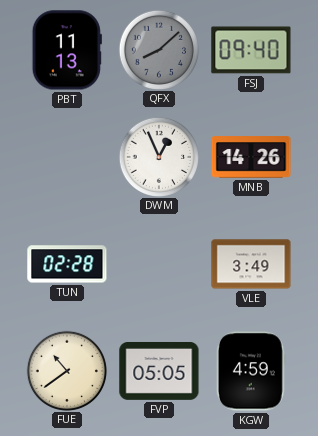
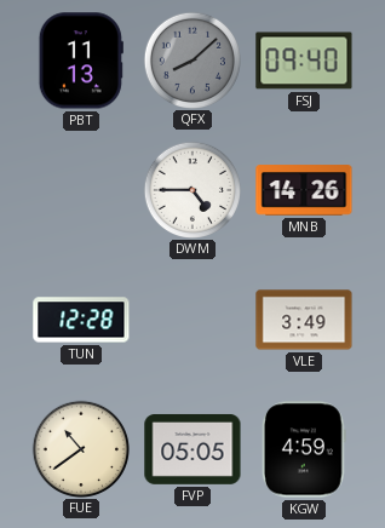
DWM: 12:56 -> 4:45
TUN: 02:28 -> 12:28
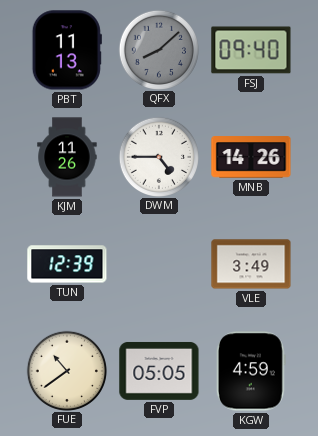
KJM: none -> 11:26
TUN: 12:28 -> 12:39
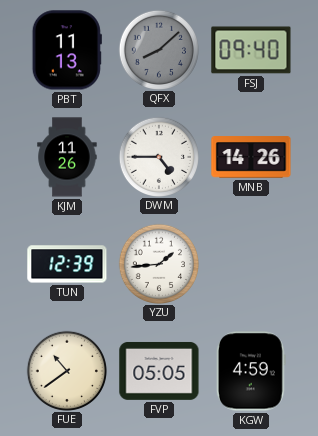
YZU: none -> 1:44
VLE: 3:49 -> none
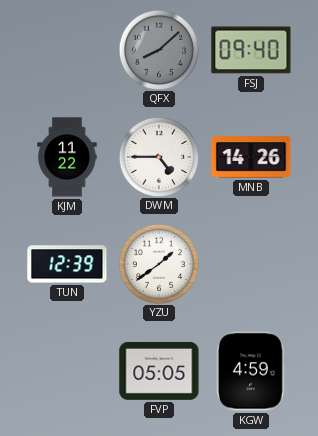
PBT: 11:13 -> none
KJM: 11:26 -> 11:22
YZU: 1:44 -> 1:39
FUE: 10:39 -> none
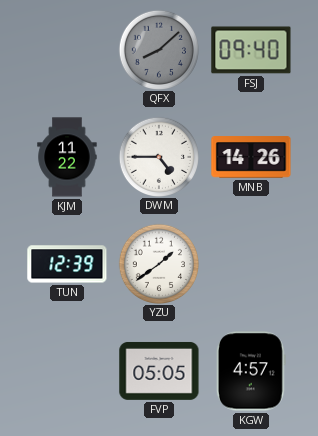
KGW: 4:59 -> 4:57
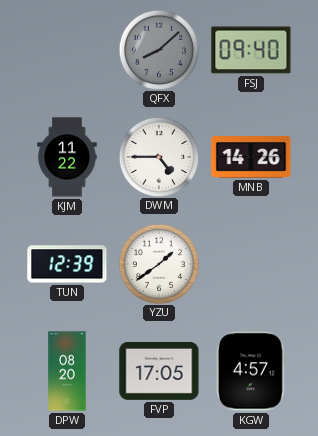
DPW: none -> 08:20
FVP: 05:05 -> 17:05
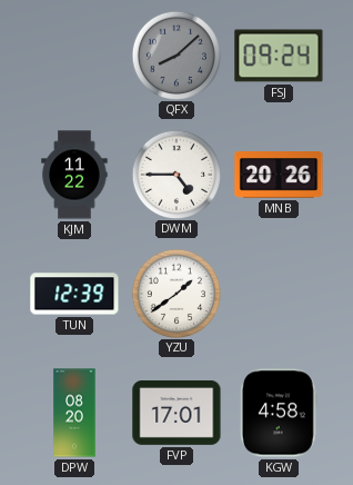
FSJ: 09:40 -> 09:24
MNB: 14:26 -> 20:26
FVP: 17:05 -> 17:01
KGW: 4:57 -> 4:58
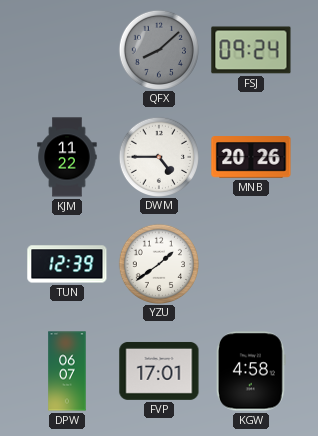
DPW: 08:20 -> 06:07
